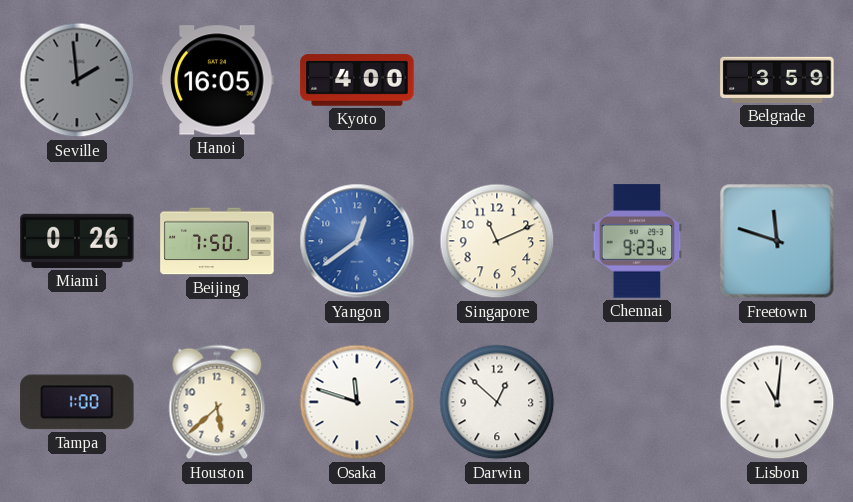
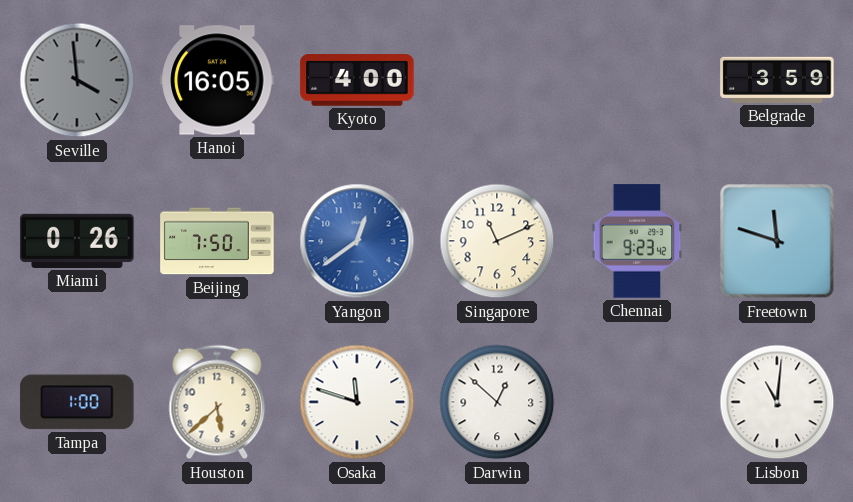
Seville: 1:59 -> 3:59
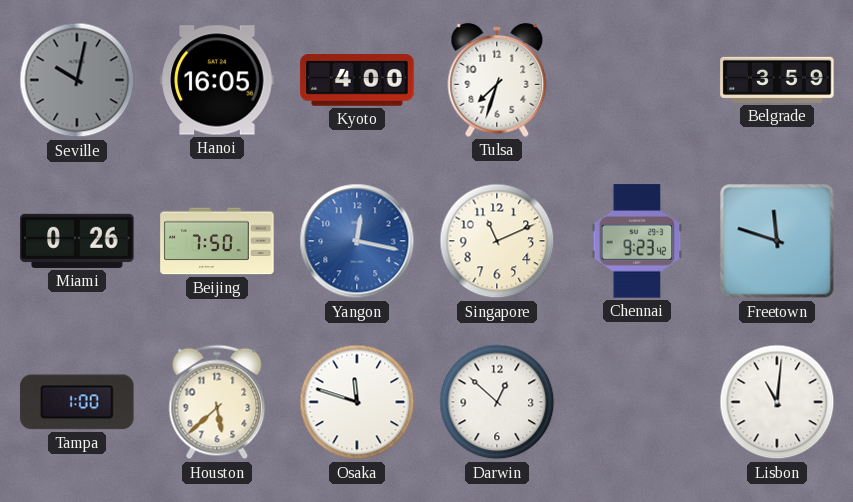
Seville: 3:59 -> 10:02
Tulsa: none -> 7:33
Yangon: 12:39 -> 12:17
